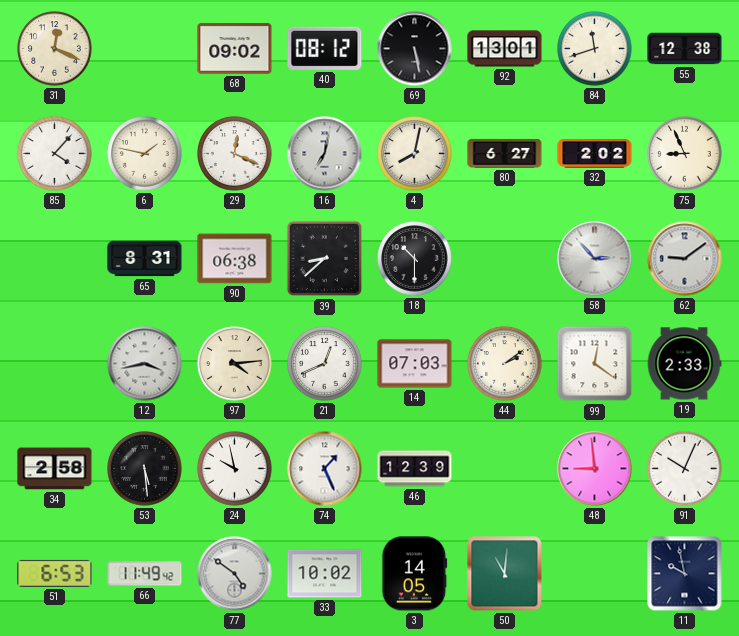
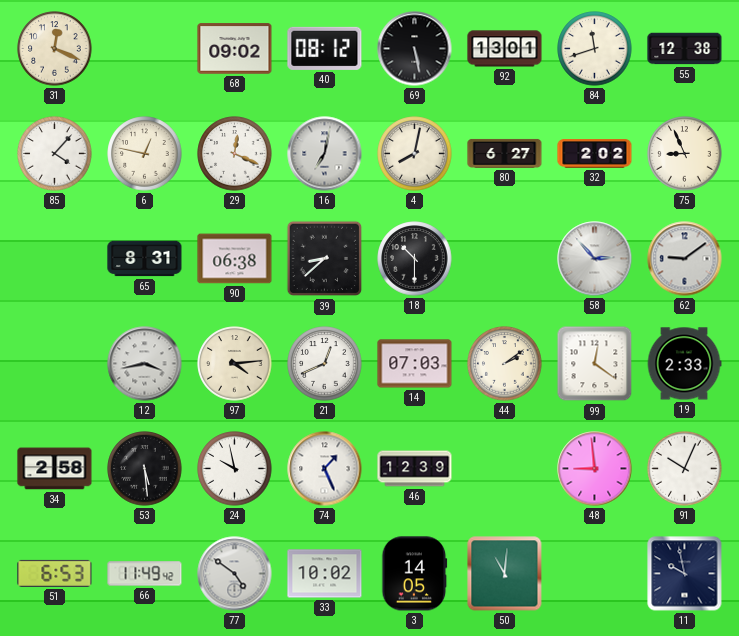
6: 1:47 -> 12:47
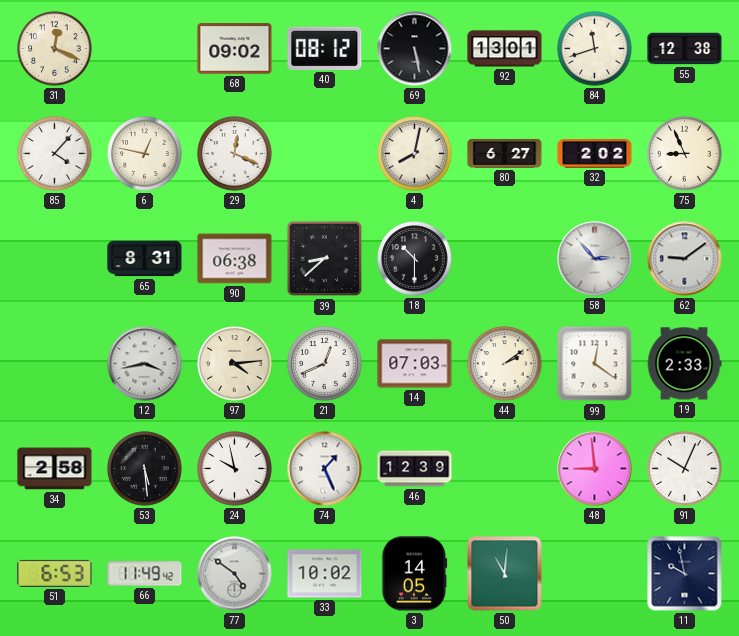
16: 7:02 -> none
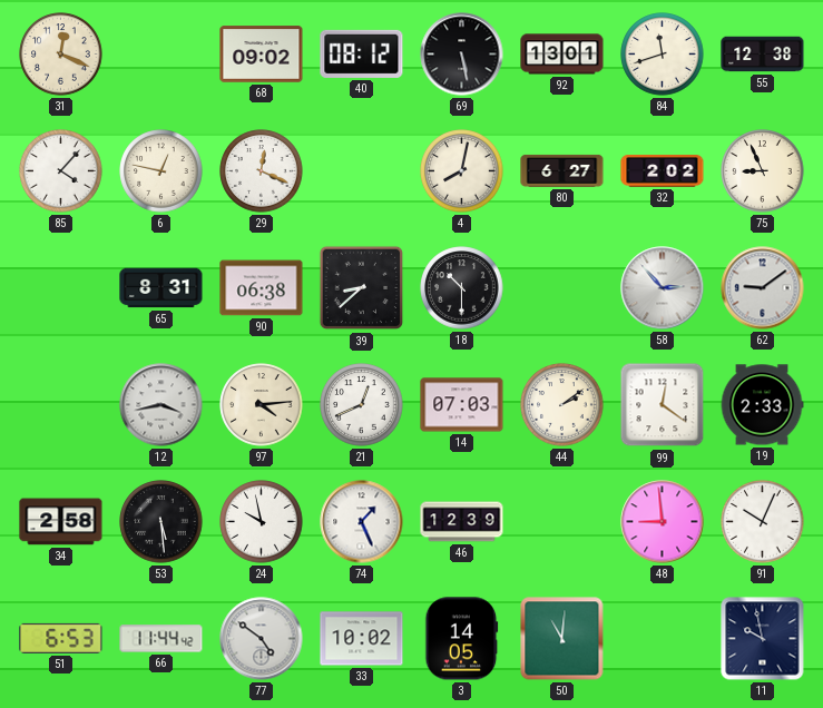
66: 11:49 -> 11:44
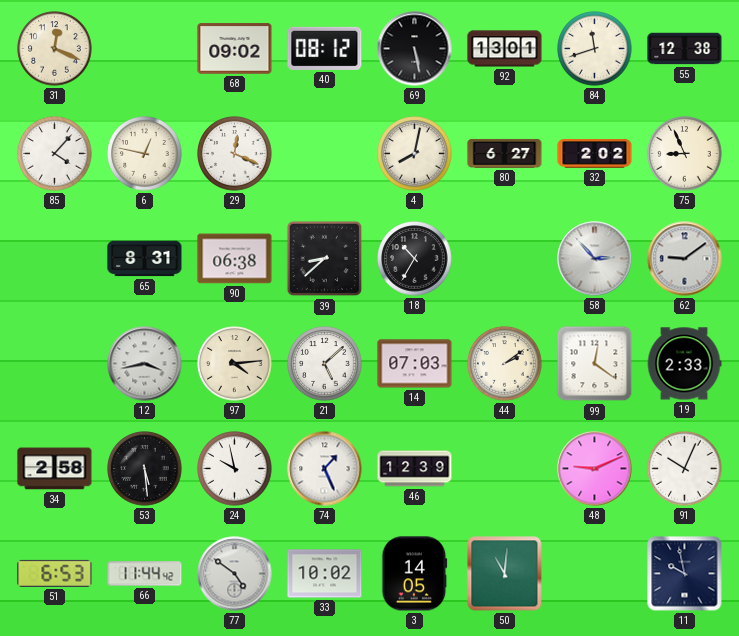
18: 10:30 -> 10:35
21: 12:41 -> 5:08
48: 8:59 -> 9:11
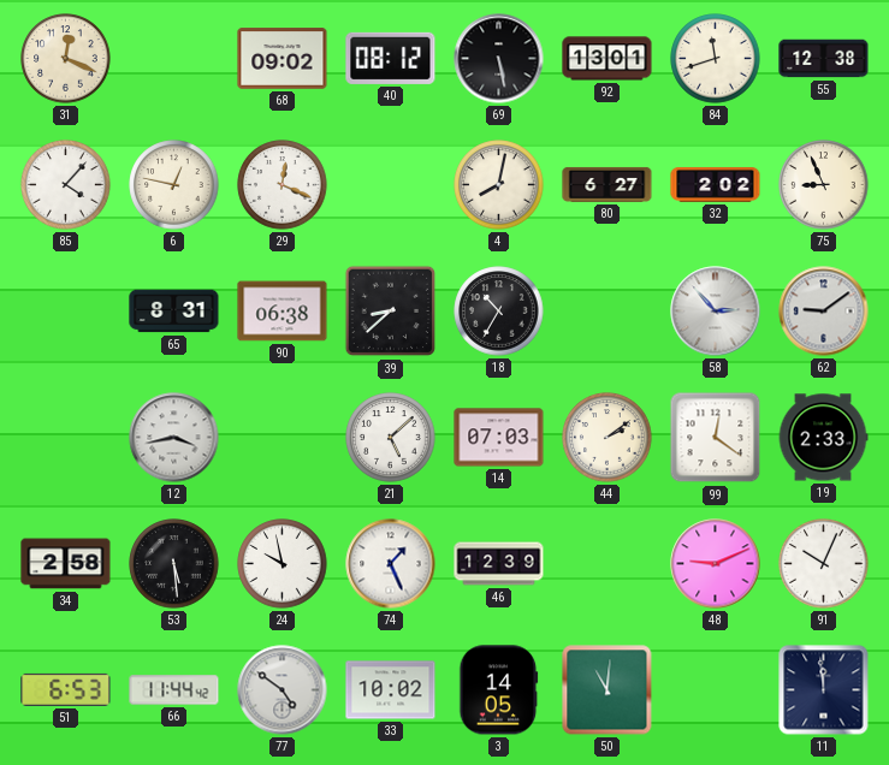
97: 4:14 -> none
11: 9:58 -> 11:59
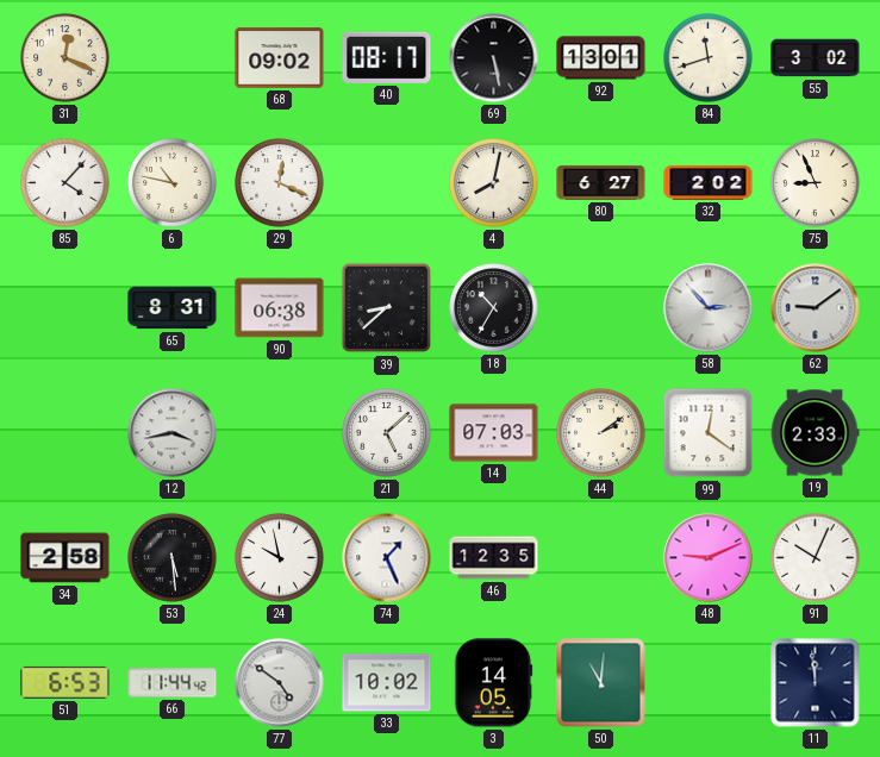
40: 08:12 -> 08:17
55: 12:38 -> 3:02
6: 12:47 -> 10:47
46: 12:39 -> 12:35
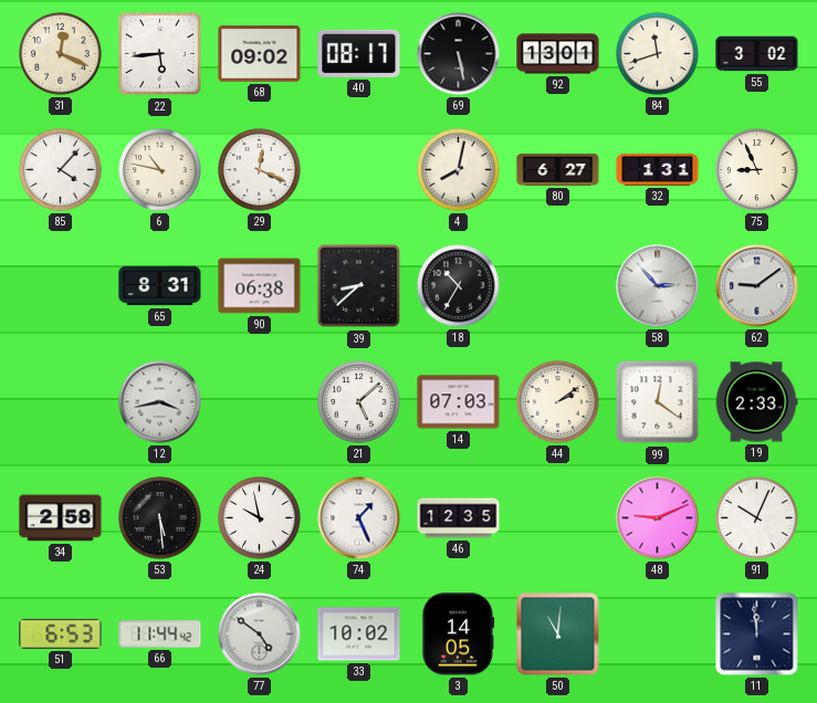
22: none -> 5:44
32: 2:02 -> 1:31
